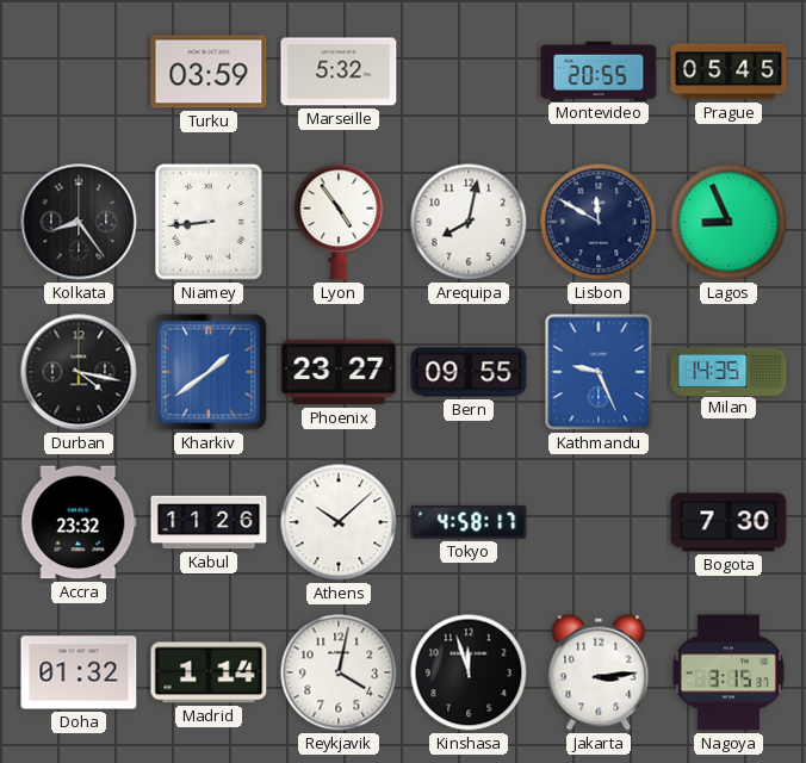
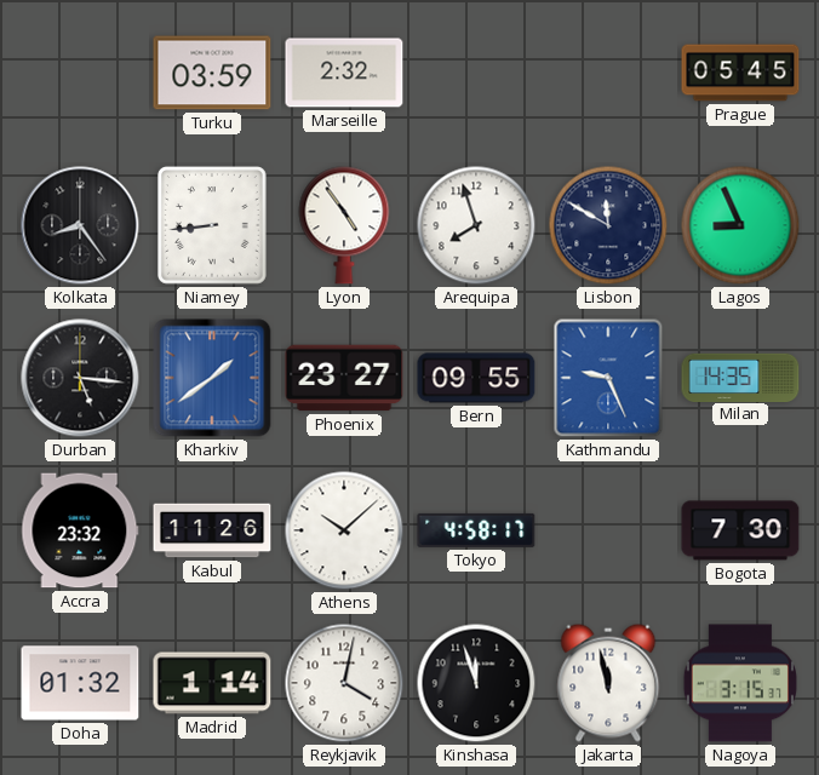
Marseille: 5:32 -> 2:32
Montevideo: 20:55 -> none
Arequipa: 8:02 -> 7:57
Durban: 4:17 -> 5:16
Jakarta: 3:14 -> 11:58
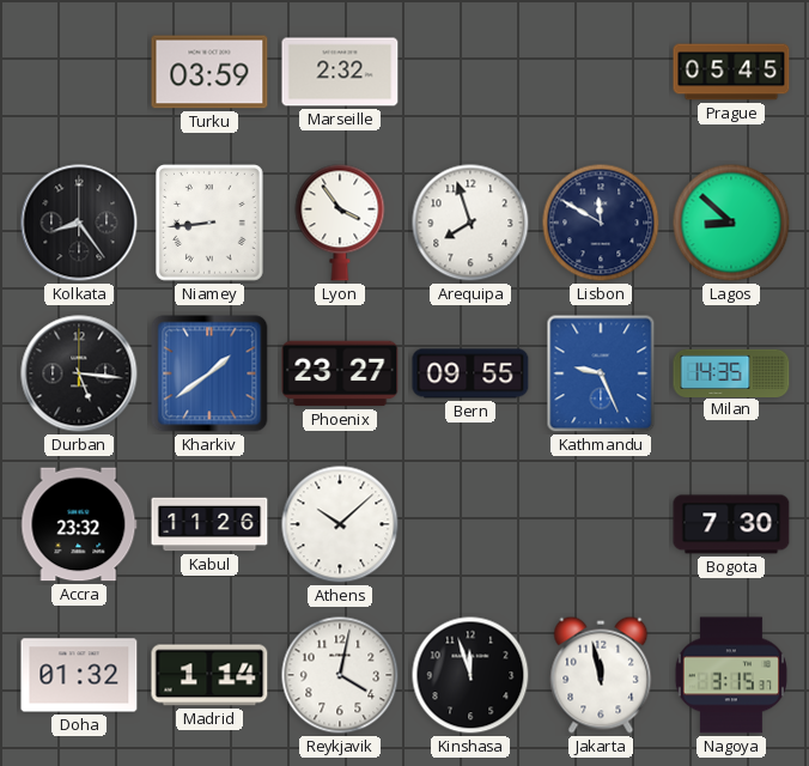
Lyon: 4:54 -> 3:54
Lagos: 8:56 -> 8:52
Tokyo: 4:58 -> none
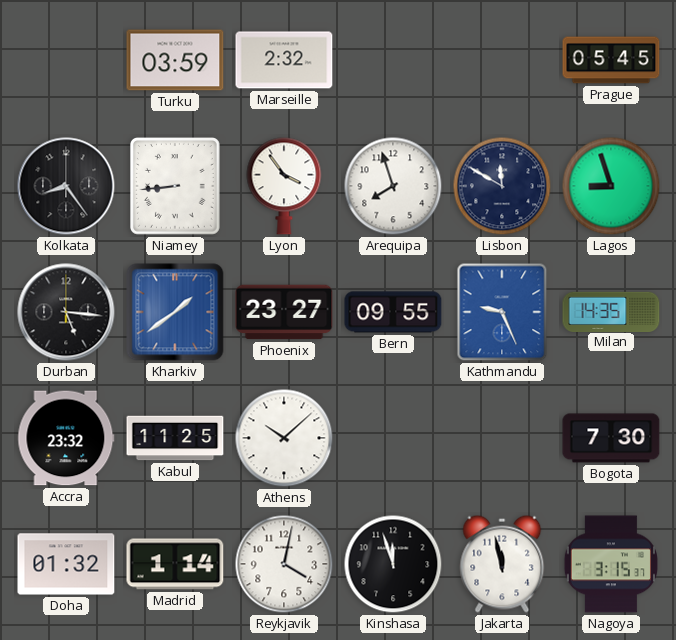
Lagos: 8:52 -> 8:57
Kabul: 11:26 -> 11:25
